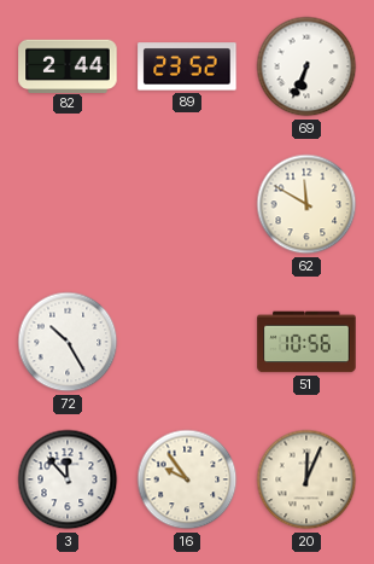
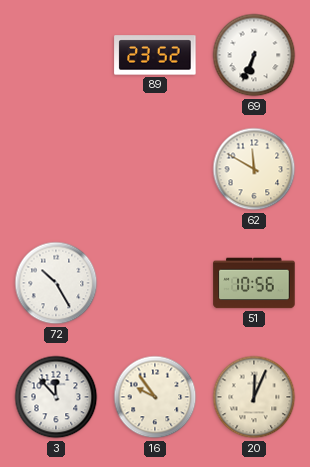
82: 2:44 -> none
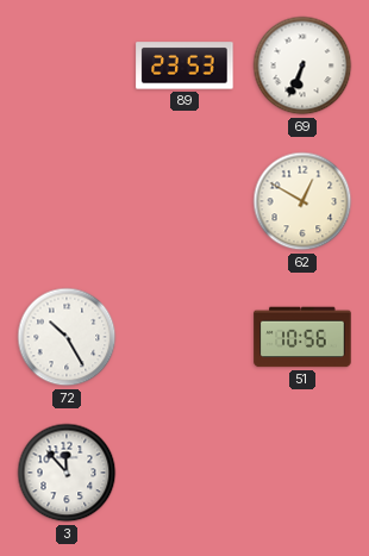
89: 23:52 -> 23:53
62: 11:50 -> 12:50
16: 9:54 -> none
20: 12:04 -> none
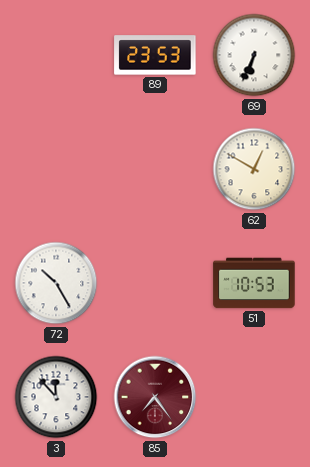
51: 10:56 -> 10:53
85: none -> 7:24
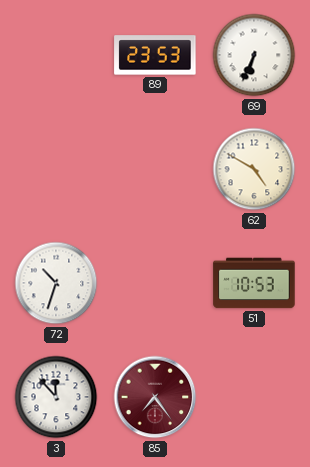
62: 12:50 -> 4:50
72: 10:25 -> 10:33
